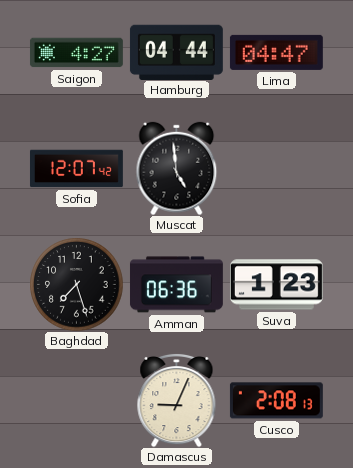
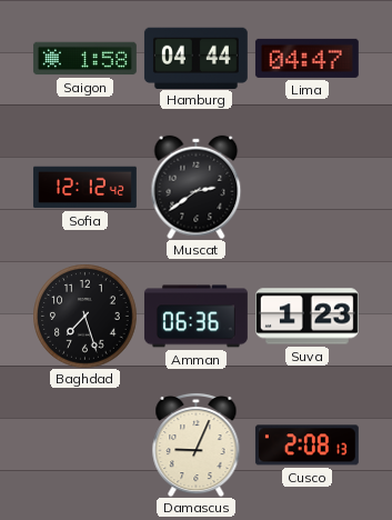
Saigon: 4:27 -> 1:58
Sofia: 12:07 -> 12:12
Muscat: 4:59 -> 2:39
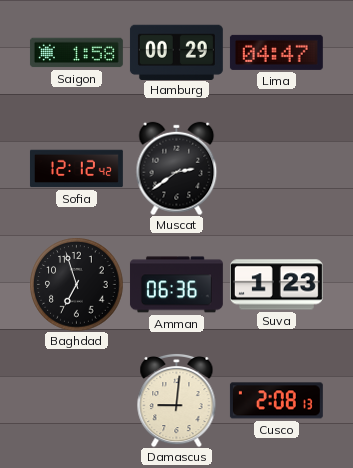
Hamburg: 04:44 -> 00:29
Baghdad: 7:27 -> 6:57
Damascus: 9:04 -> 9:01
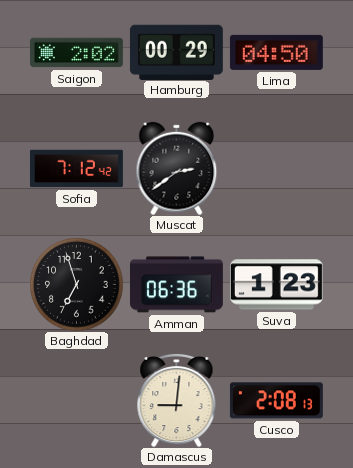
Saigon: 1:58 -> 2:02
Lima: 04:47 -> 04:50
Sofia: 12:12 -> 7:12
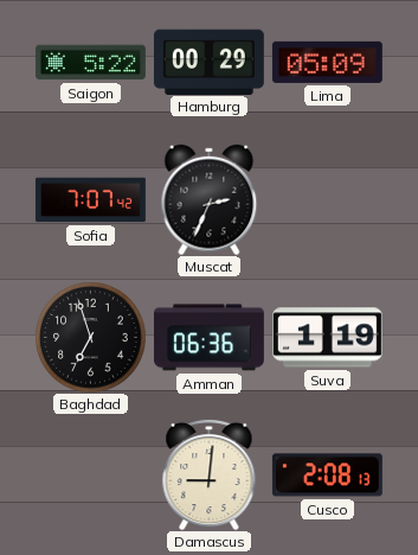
Saigon: 2:02 -> 5:22
Lima: 04:50 -> 05:09
Sofia: 7:12 -> 7:07
Muscat: 2:39 -> 2:34
Suva: 1:23 -> 1:19
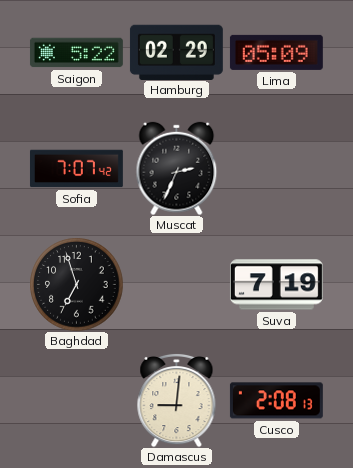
Hamburg: 00:29 -> 02:29
Amman: 06:36 -> none
Suva: 1:19 -> 7:19
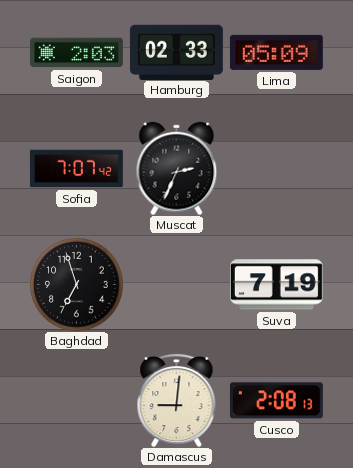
Saigon: 5:22 -> 2:03
Hamburg: 02:29 -> 02:33
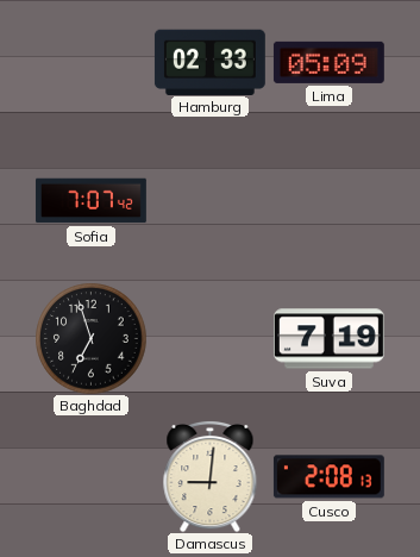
Saigon: 2:03 -> none
Muscat: 2:34 -> none
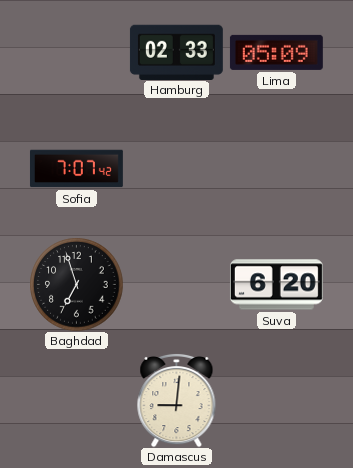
Suva: 7:19 -> 6:20
Cusco: 2:08 -> none
